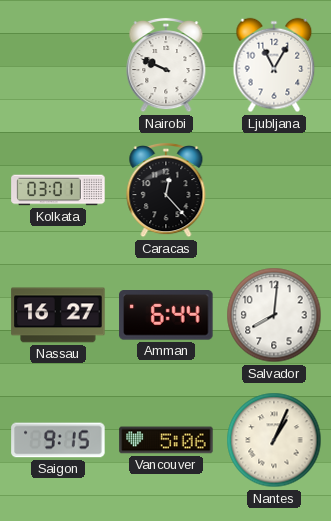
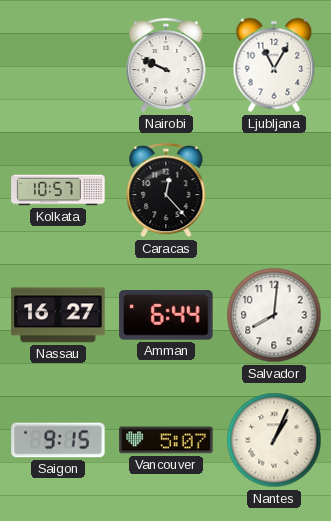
Kolkata: 03:01 -> 10:57
Vancouver: 5:06 -> 5:07
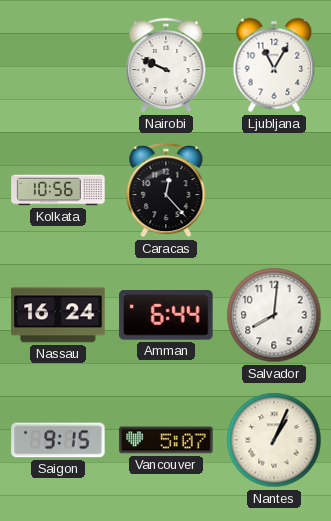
Kolkata: 10:57 -> 10:56
Nassau: 16:27 -> 16:24
